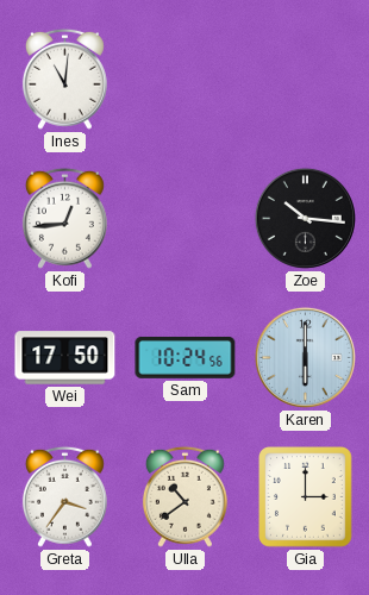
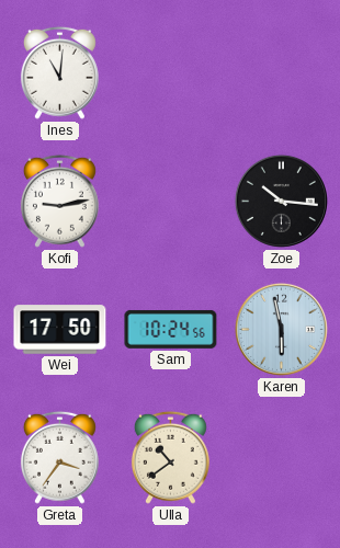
Kofi: 12:44 -> 9:13
Karen: 6:00 -> 5:58
Gia: 3:00 -> none
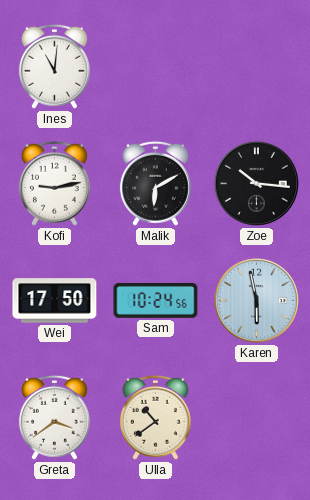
Malik: none -> 6:10
Greta: 3:36 -> 3:39
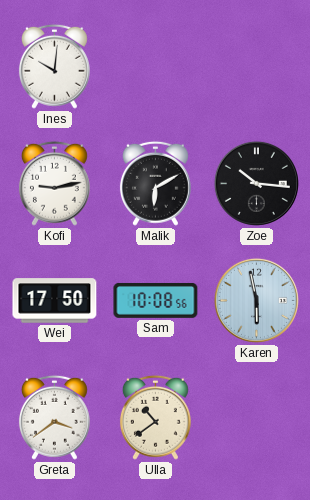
Ines: 11:01 -> 10:01
Sam: 10:24 -> 10:08
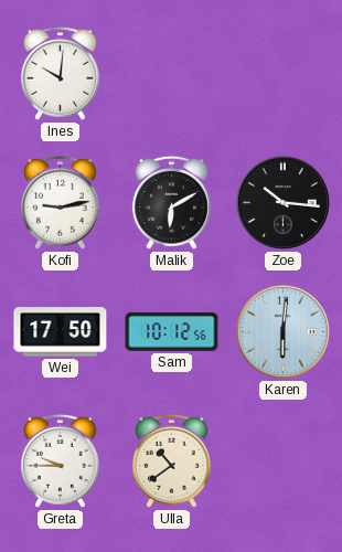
Sam: 10:08 -> 10:12
Karen: 5:58 -> 6:01
Greta: 3:39 -> 9:45
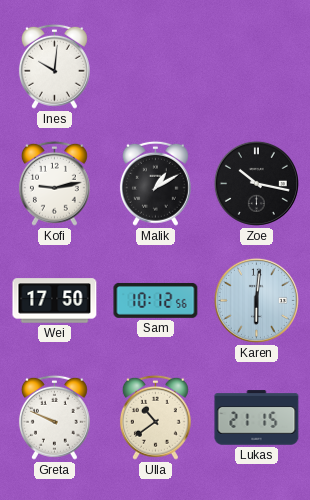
Malik: 6:10 -> 1:10
Zoe: 10:16 -> 10:17
Greta: 9:45 -> 9:49
Lukas: none -> 21:15
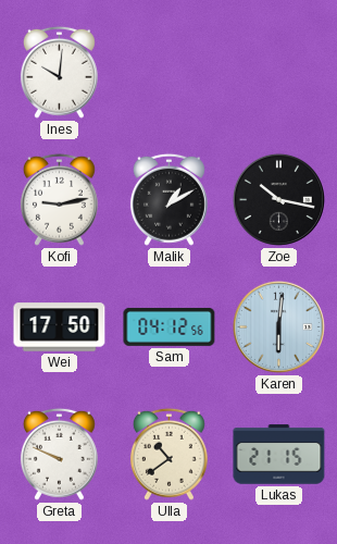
Sam: 10:12 -> 04:12
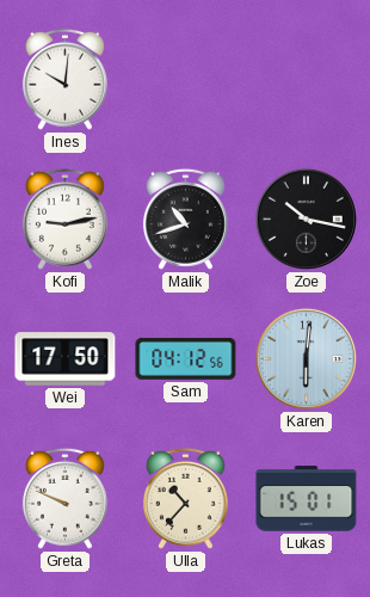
Malik: 1:10 -> 10:42
Ulla: 10:39 -> 10:37
Lukas: 21:15 -> 15:01
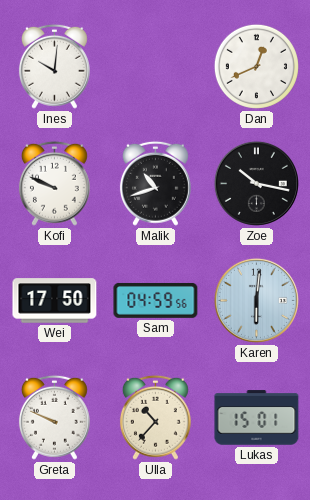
Dan: none -> 12:41
Kofi: 9:13 -> 9:49
Sam: 04:12 -> 04:59
